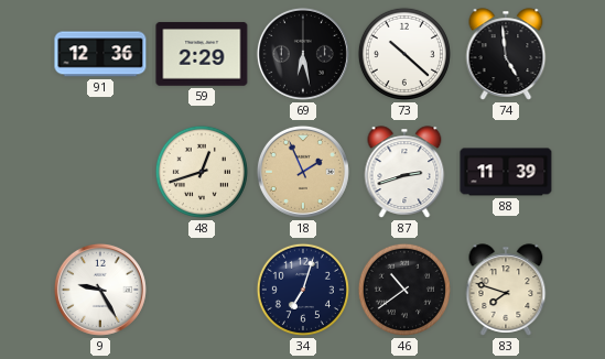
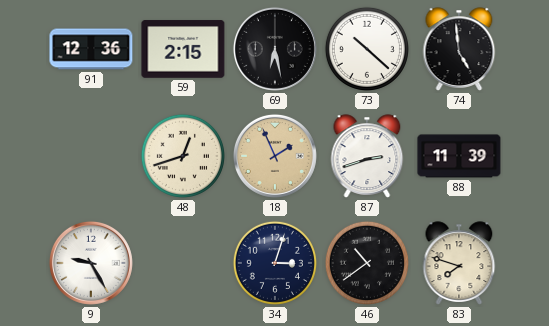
59: 2:29 -> 2:15
34: 7:03 -> 3:03
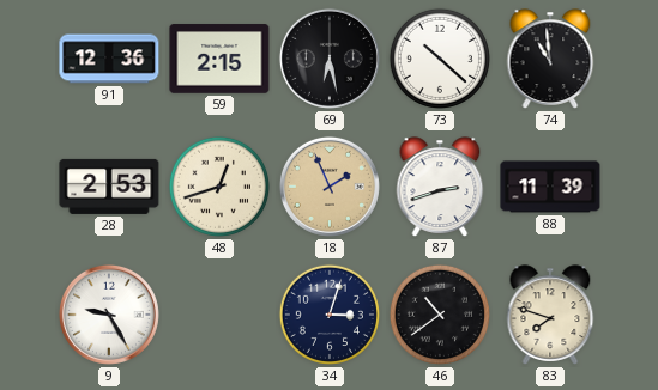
74: 4:59 -> 10:59
28: none -> 2:53
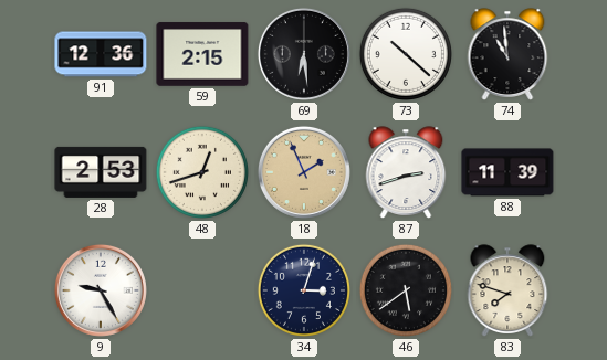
69: 6:28 -> 6:29
46: 10:39 -> 5:39
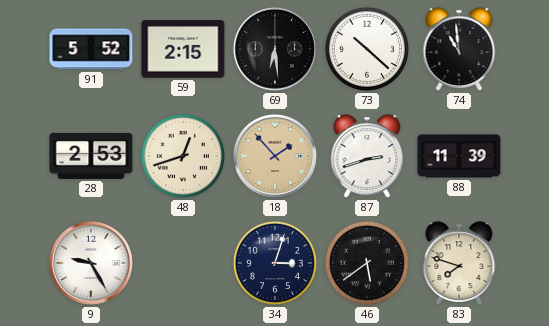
91: 12:36 -> 5:52
18: 1:56 -> 1:53
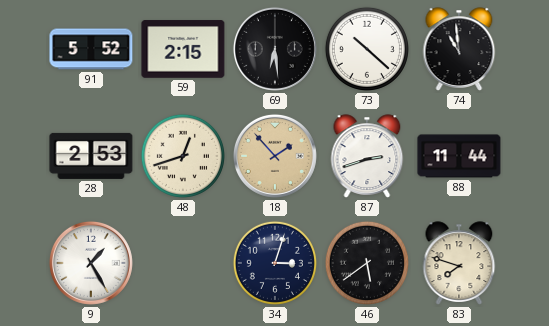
88: 11:39 -> 11:44
9: 9:25 -> 1:25
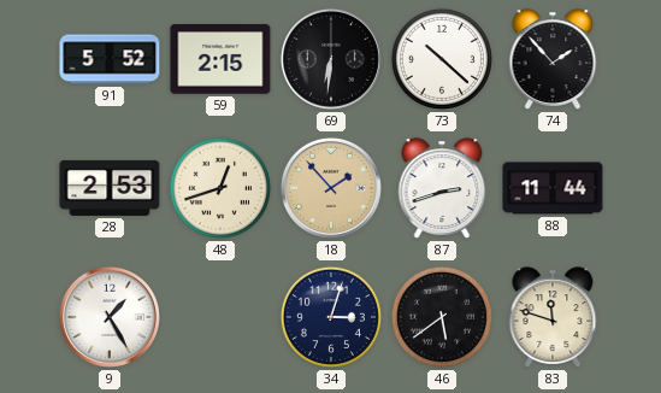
69: 6:29 -> 6:31
74: 10:59 -> 1:53
83: 7:48 -> 11:48
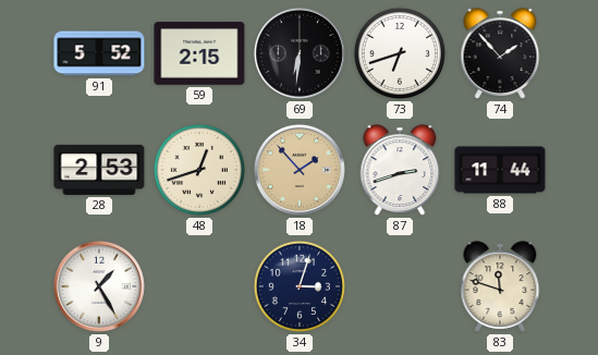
73: 10:22 -> 6:42
46: 5:39 -> none
